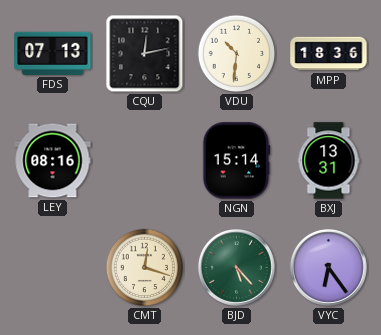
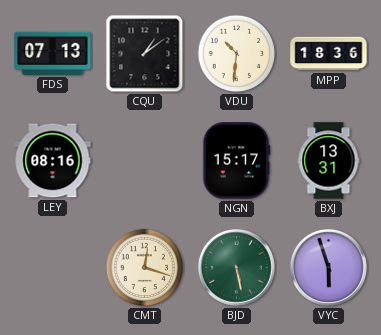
CQU: 12:13 -> 1:09
NGN: 15:14 -> 15:17
BJD: 5:23 -> 5:28
VYC: 6:24 -> 5:57
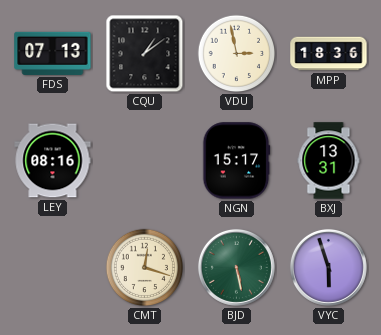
VDU: 10:31 -> 2:58
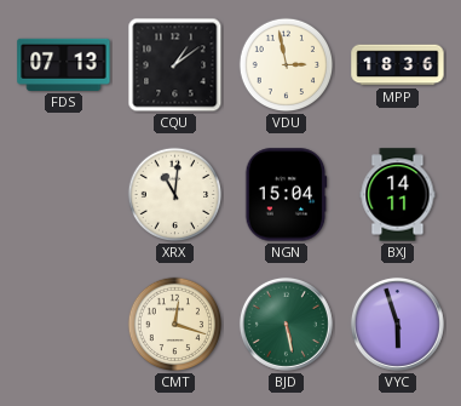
LEY: 08:16 -> none
XRX: none -> 11:01
NGN: 15:17 -> 15:04
BXJ: 13:31 -> 14:11
